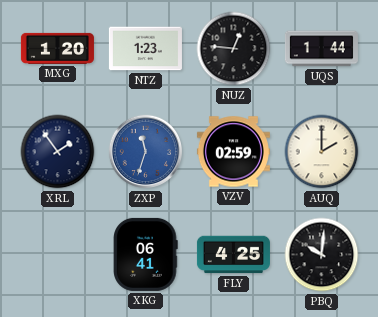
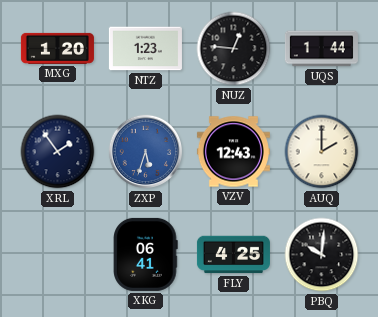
ZXP: 11:33 -> 5:33
VZV: 02:59 -> 12:43
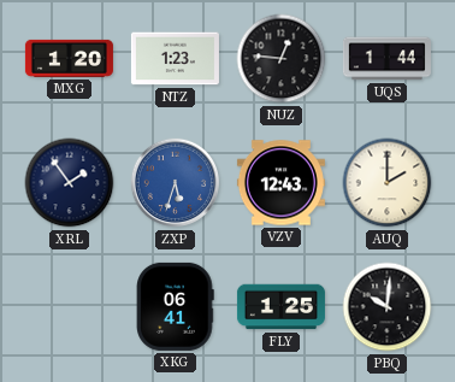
FLY: 4:25 -> 1:25
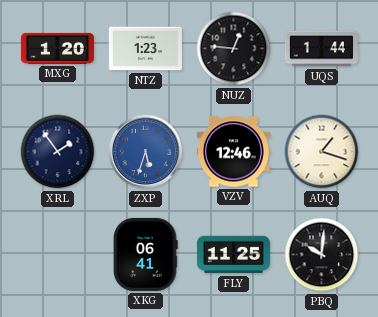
VZV: 12:43 -> 12:46
AUQ: 2:00 -> 1:18
FLY: 1:25 -> 11:25
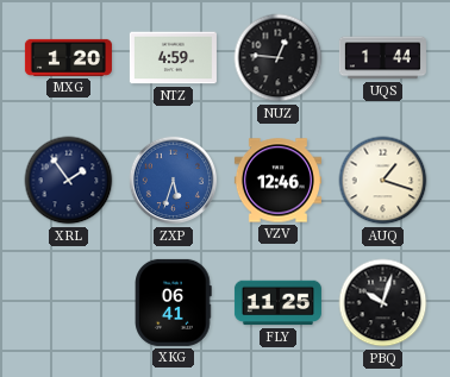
NTZ: 1:23 -> 4:59
PBQ: 10:01 -> 10:03
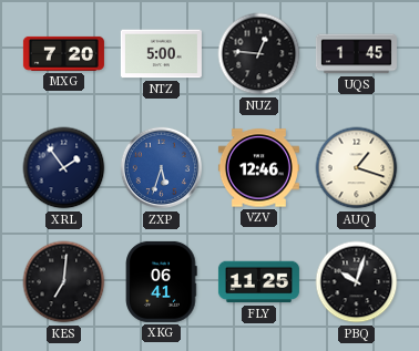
MXG: 1:20 -> 7:20
NTZ: 4:59 -> 5:00
UQS: 1:44 -> 1:45
KES: none -> 7:01
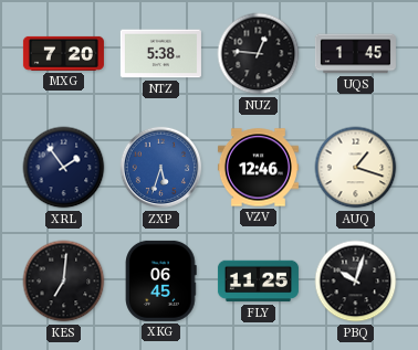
NTZ: 5:00 -> 5:38
XKG: 06:41 -> 06:45
